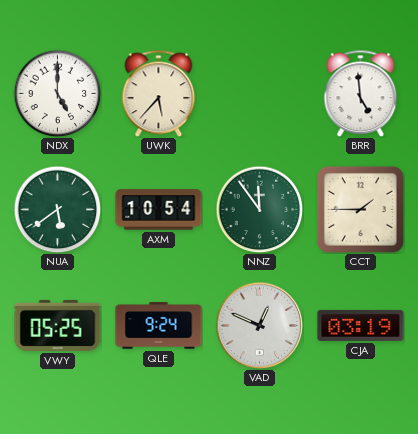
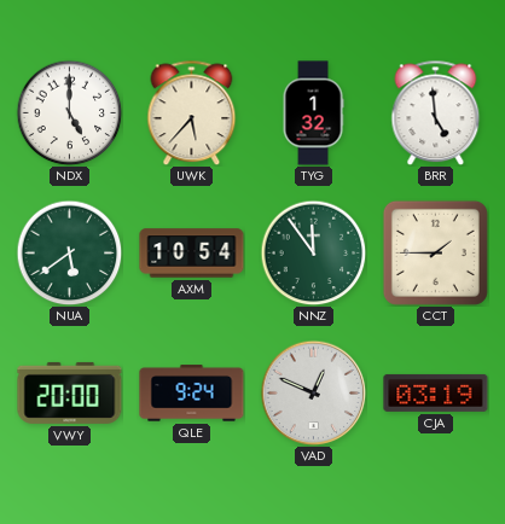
TYG: none -> 1:32
VWY: 05:25 -> 20:00
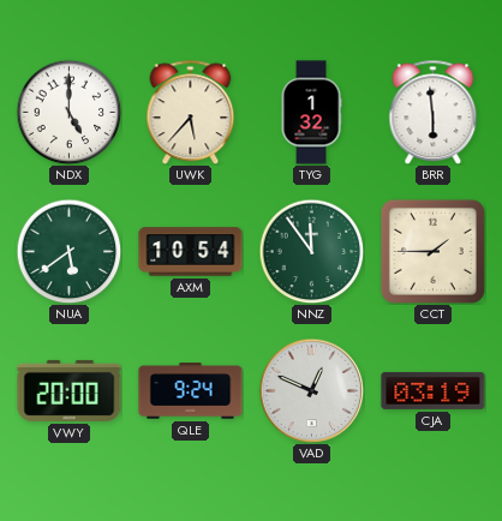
BRR: 4:59 -> 5:59
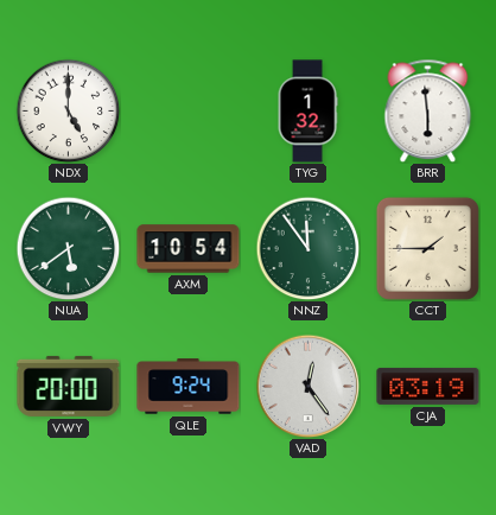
UWK: 5:37 -> none
VAD: 12:49 -> 12:24
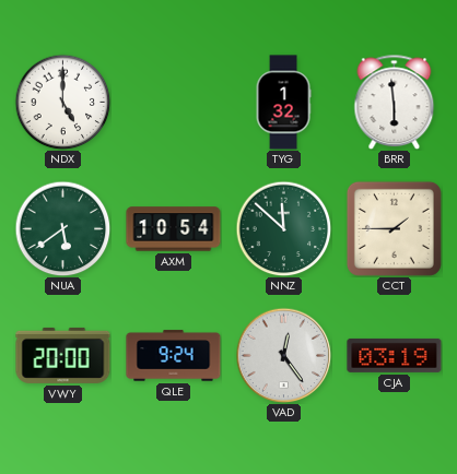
NNZ: 11:54 -> 11:52
